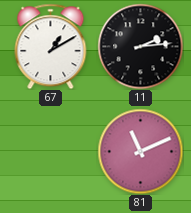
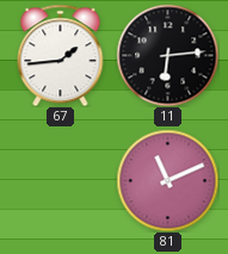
67: 1:10 -> 1:44
11: 2:14 -> 6:14
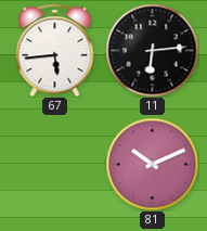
67: 1:44 -> 5:44
81: 11:11 -> 10:11
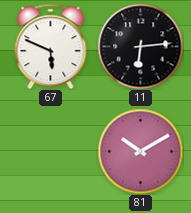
67: 5:44 -> 5:49
81: 10:11 -> 10:10
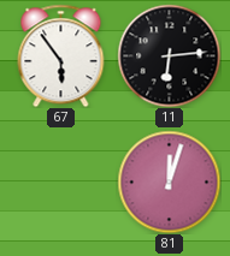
67: 5:49 -> 5:54
81: 10:10 -> 12:03
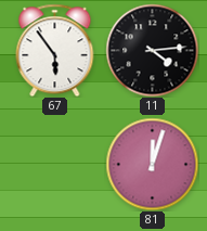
11: 6:14 -> 4:14
